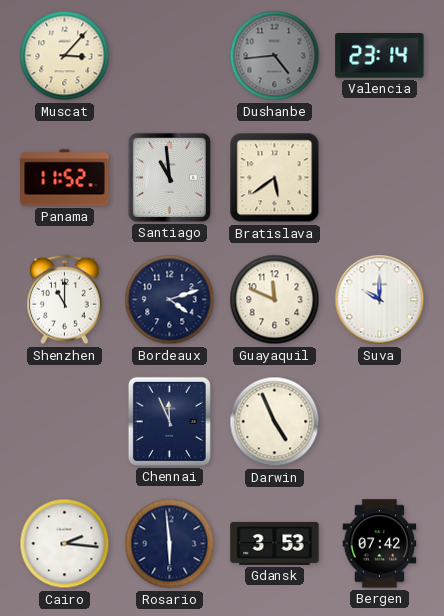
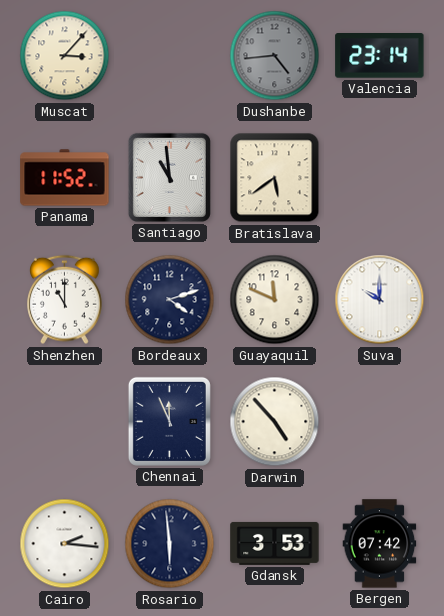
Darwin: 4:56 -> 4:53
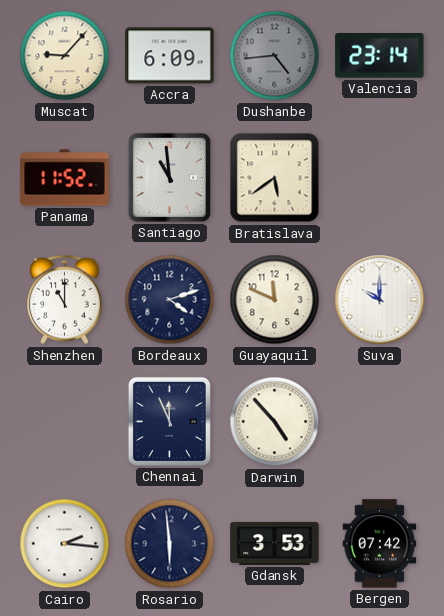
Muscat: 3:07 -> 9:07
Accra: none -> 6:09
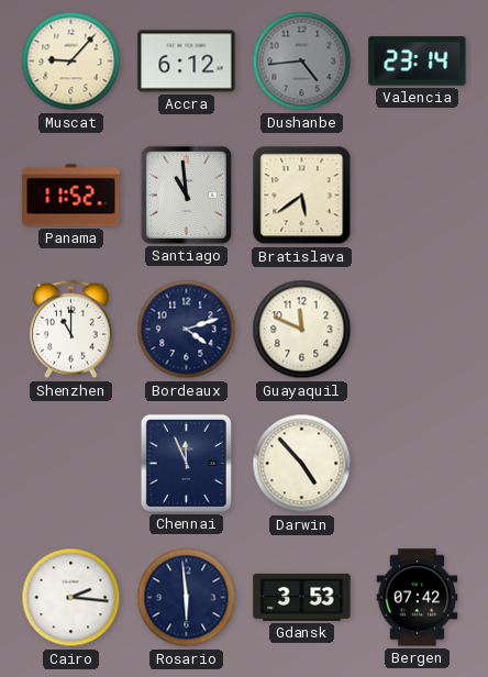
Accra: 6:09 -> 6:12
Suva: 10:00 -> none
